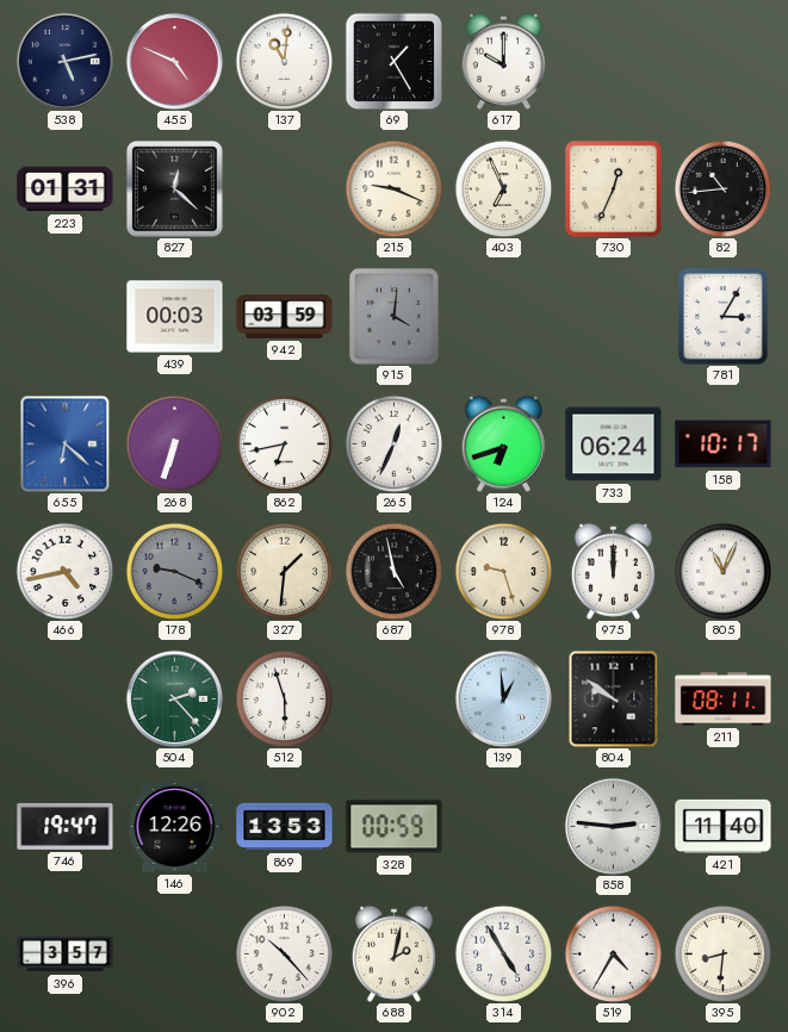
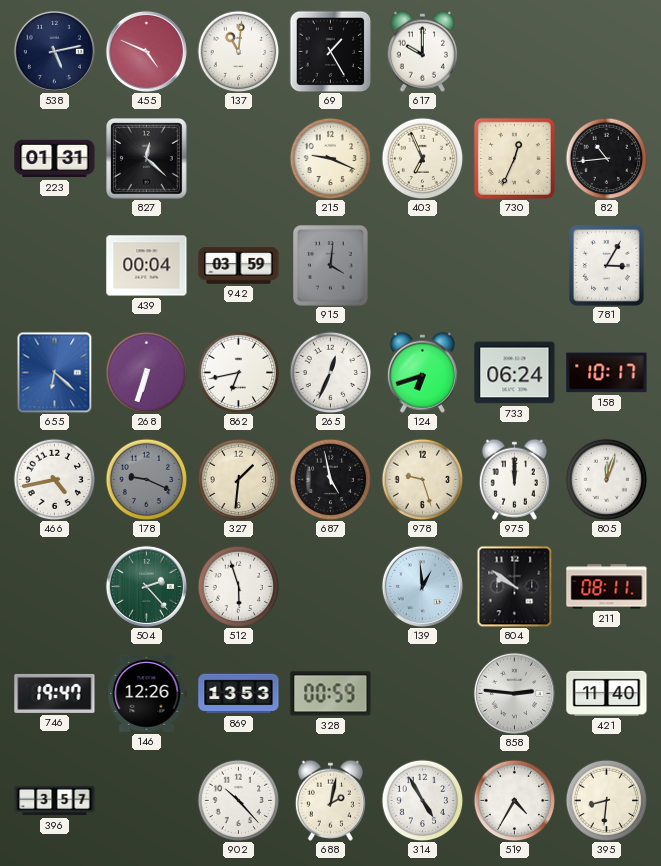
439: 00:03 -> 00:04
805: 11:04 -> 12:03
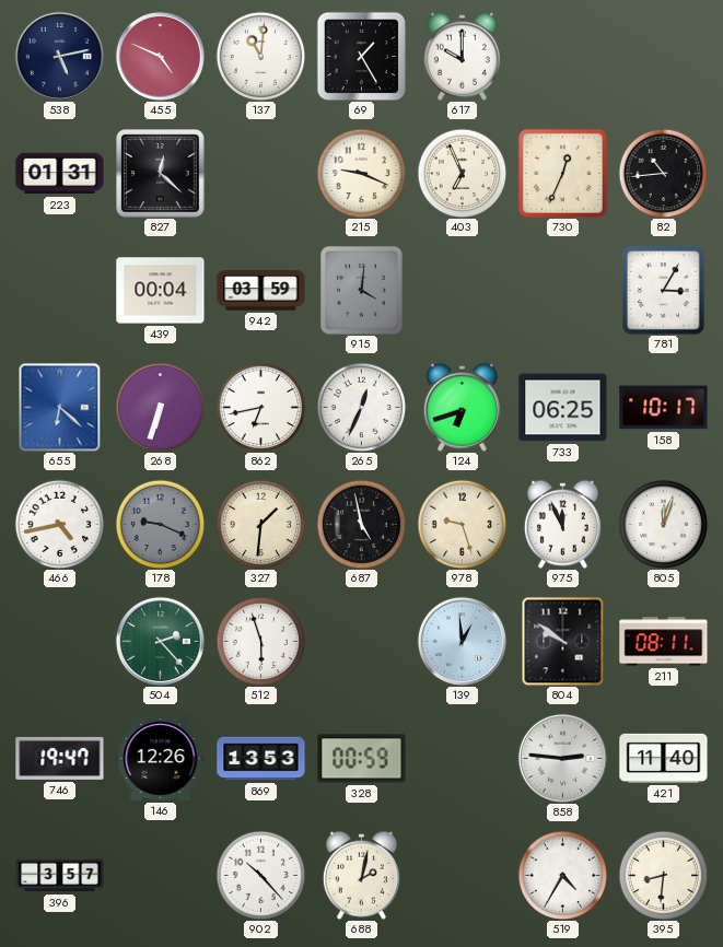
733: 06:24 -> 06:25
975: 12:00 -> 11:56
314: 4:55 -> none
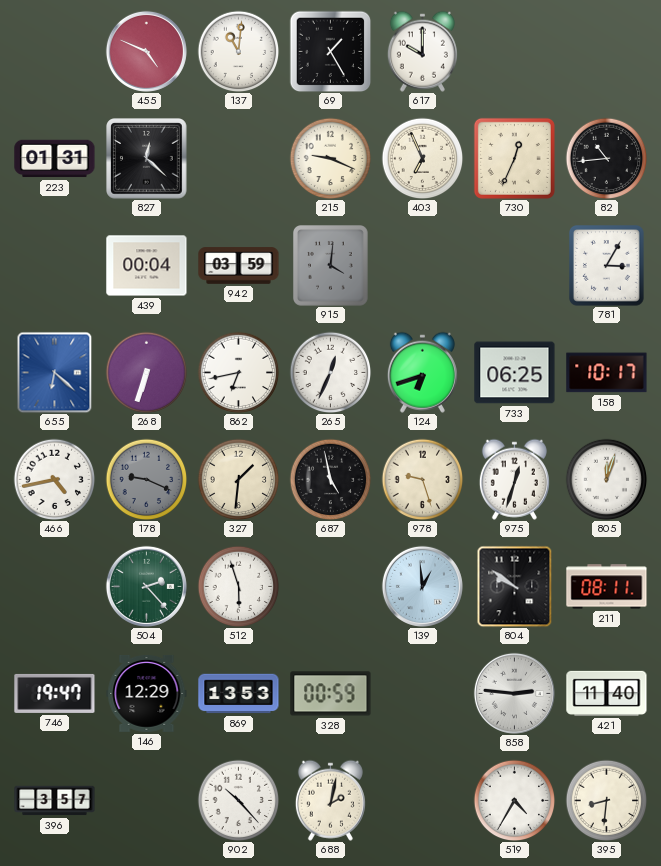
538: 5:13 -> none
975: 11:56 -> 12:33
146: 12:26 -> 12:29
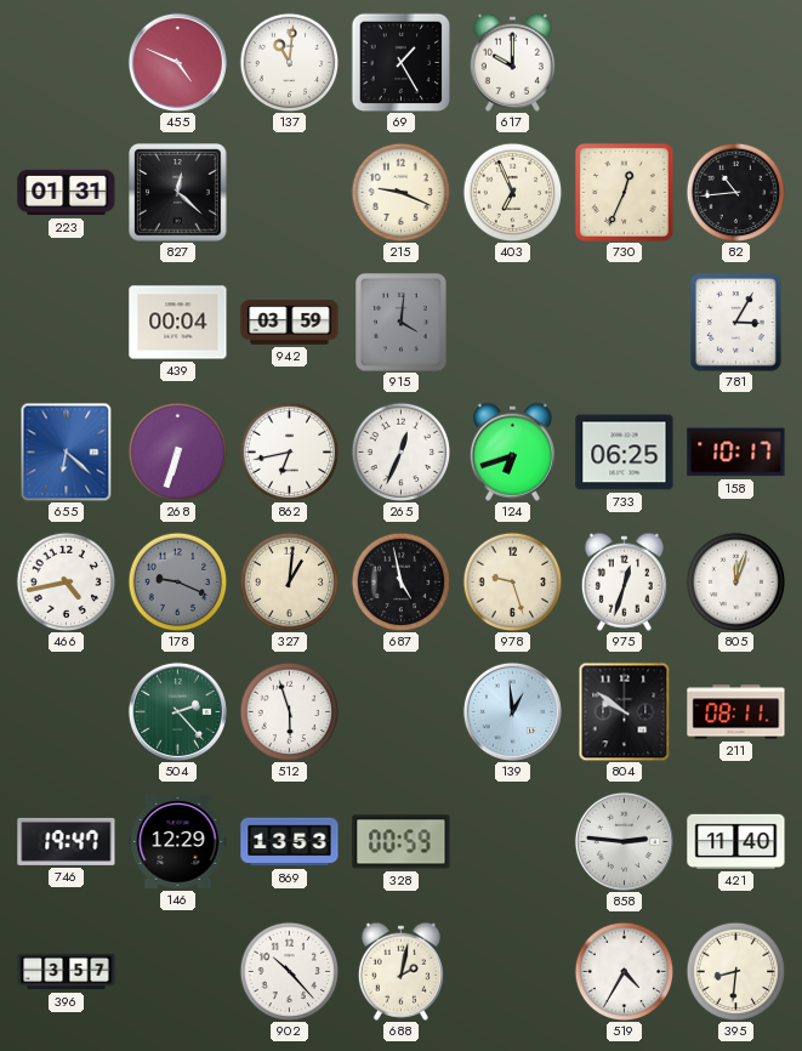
327: 1:31 -> 1:01
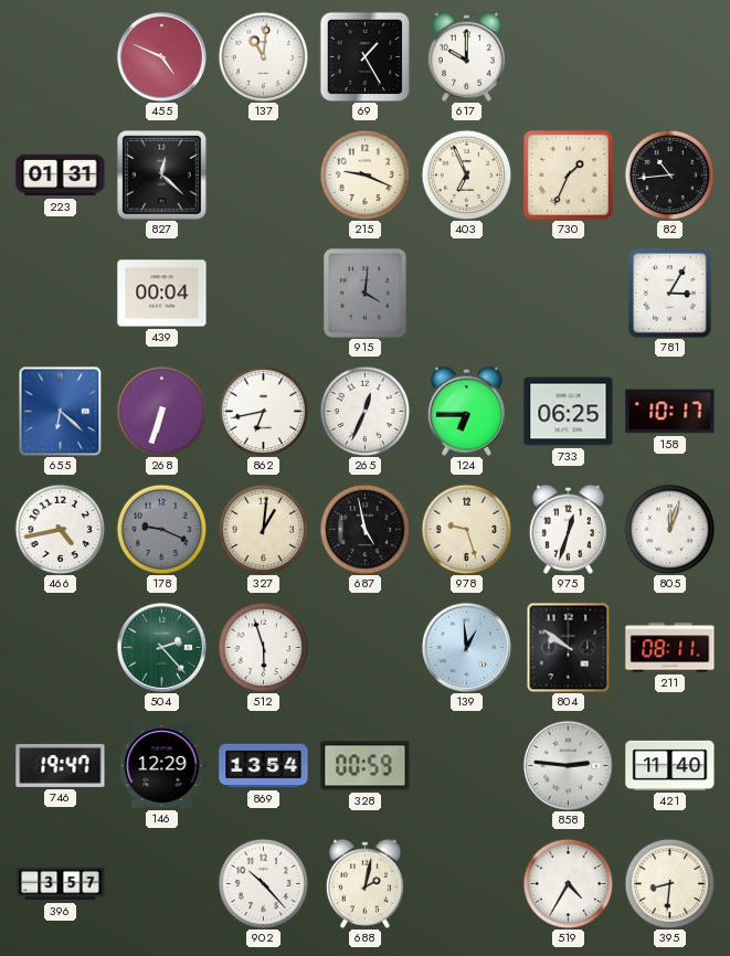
730: 12:34 -> 1:34
942: 03:59 -> none
124: 6:42 -> 6:45
869: 13:53 -> 13:54
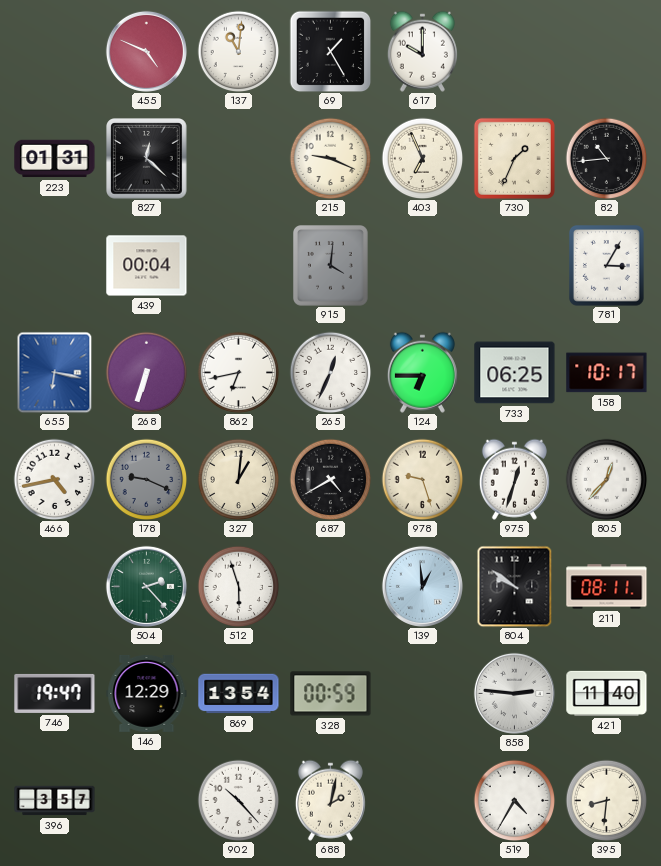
655: 6:22 -> 6:17
687: 4:58 -> 4:40
805: 12:03 -> 12:37
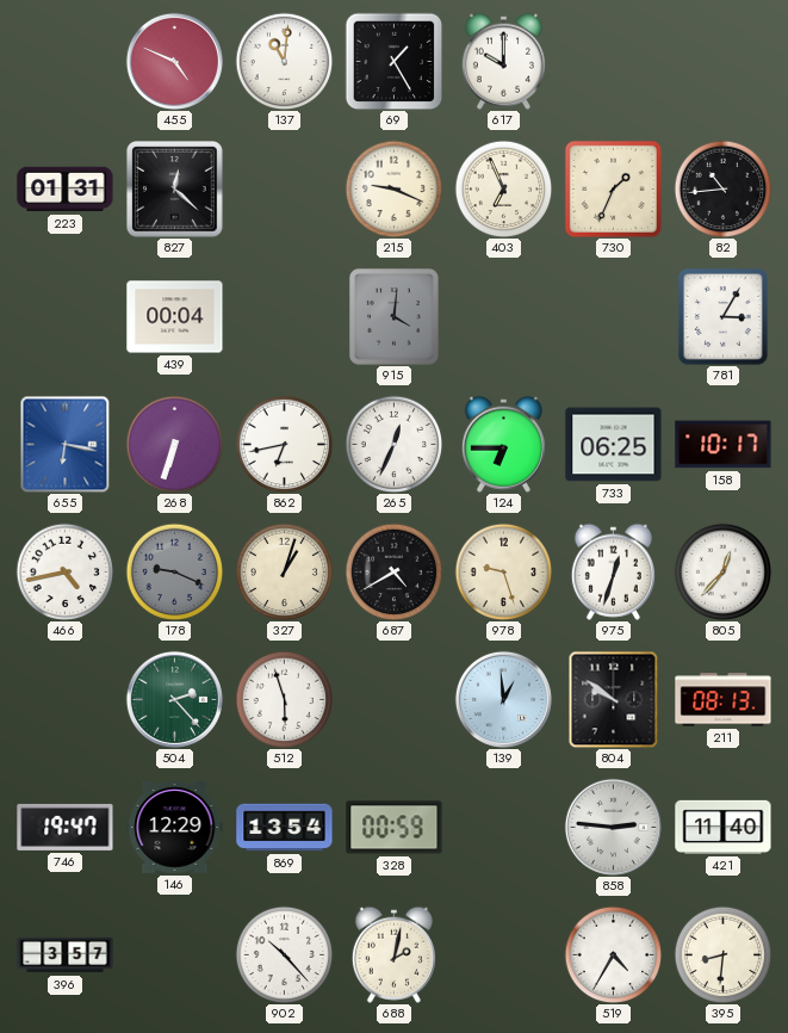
327: 1:01 -> 1:03
211: 08:11 -> 08:13
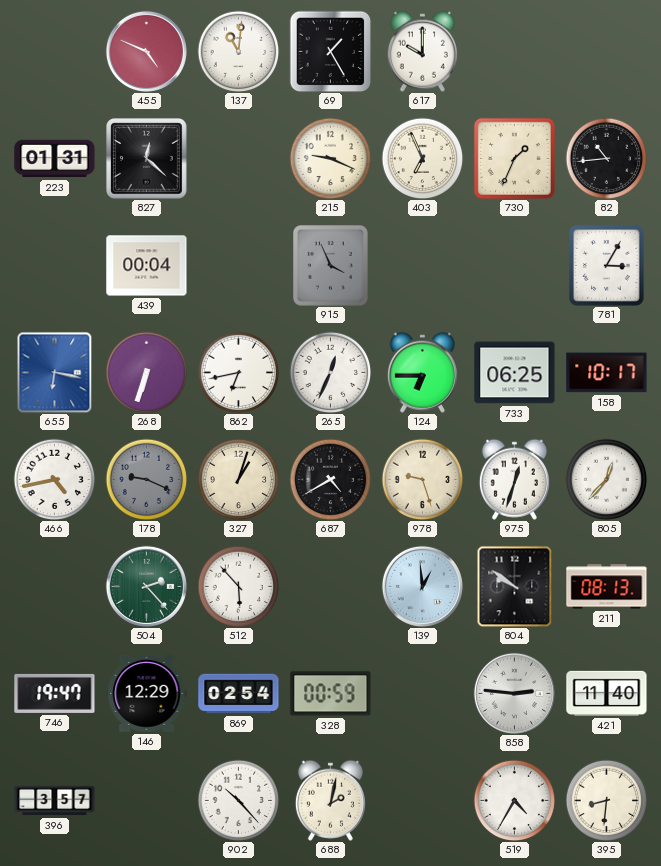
915: 4:01 -> 3:56
512: 5:57 -> 5:53
869: 13:54 -> 02:54
